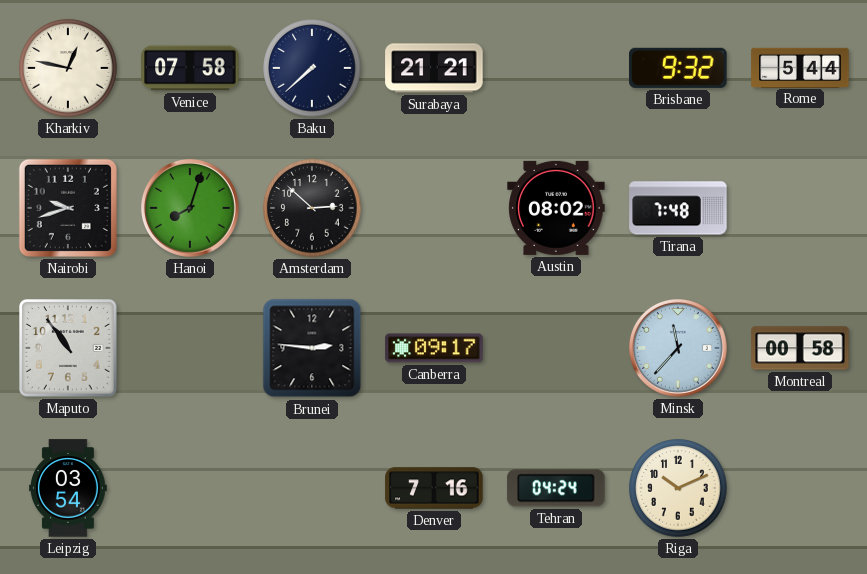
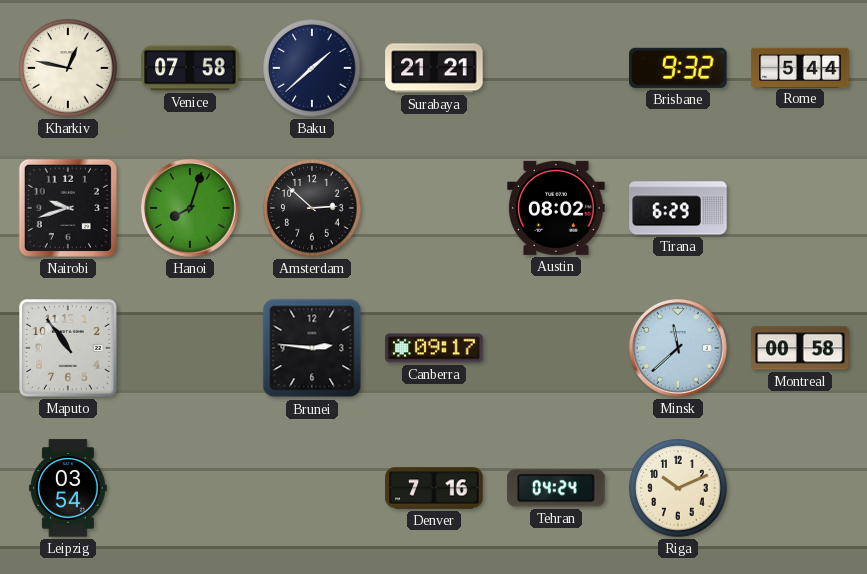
Baku: 7:38 -> 1:38
Tirana: 7:48 -> 6:29
Minsk: 11:37 -> 11:38
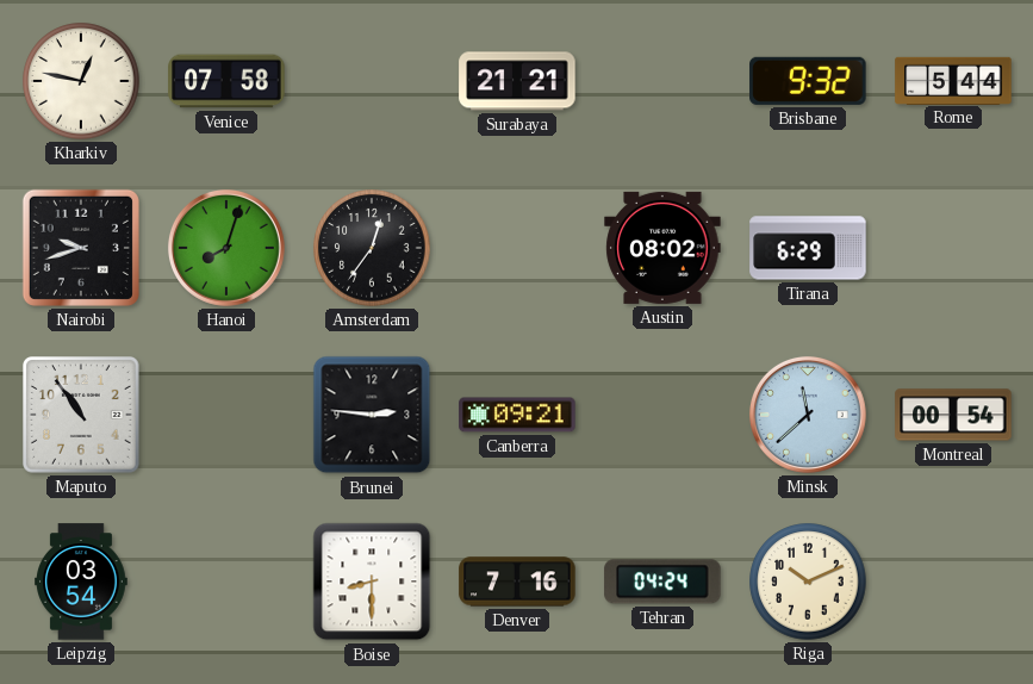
Baku: 1:38 -> none
Amsterdam: 2:52 -> 12:36
Canberra: 09:17 -> 09:21
Montreal: 00:58 -> 00:54
Boise: none -> 8:30
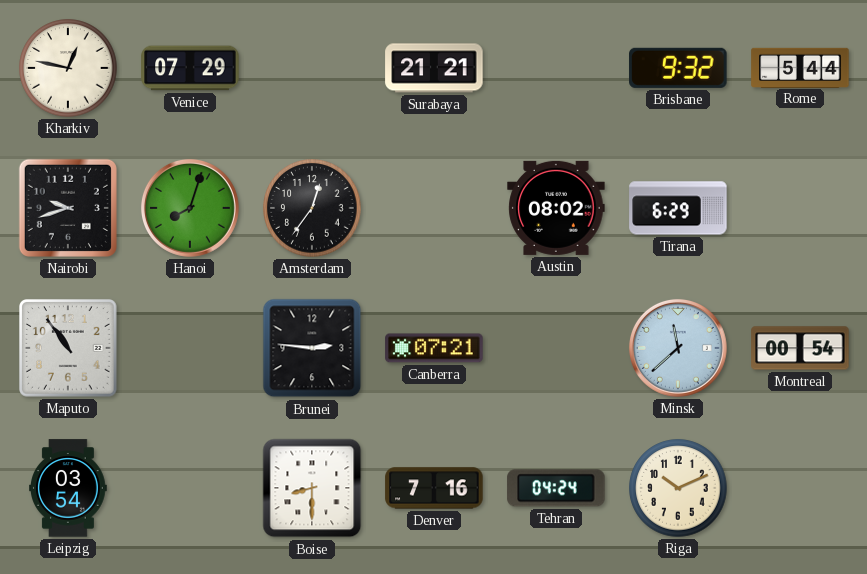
Venice: 07:58 -> 07:29
Canberra: 09:21 -> 07:21
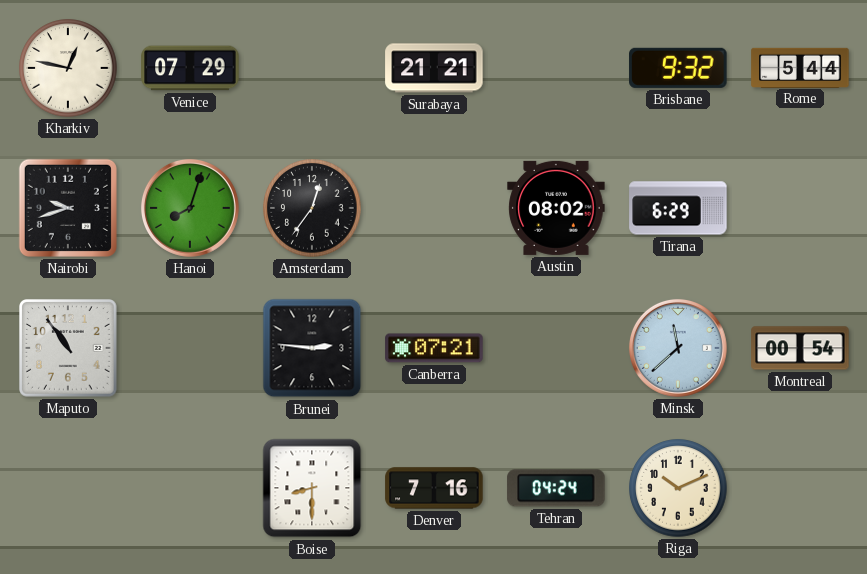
Leipzig: 03:54 -> none
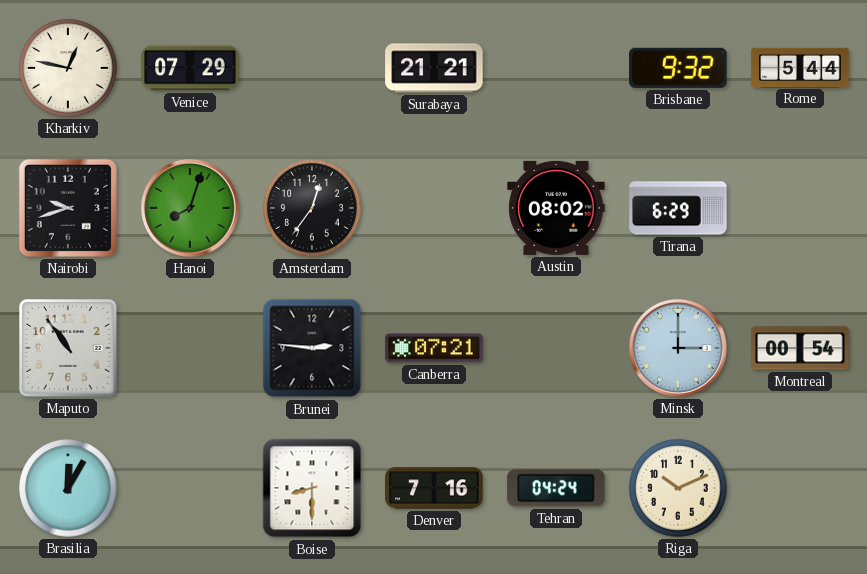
Minsk: 11:38 -> 3:00
Brasilia: none -> 12:05
